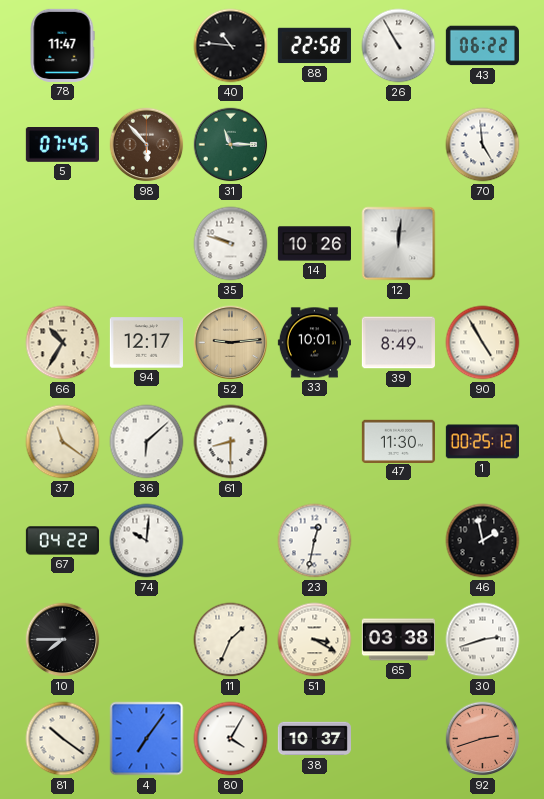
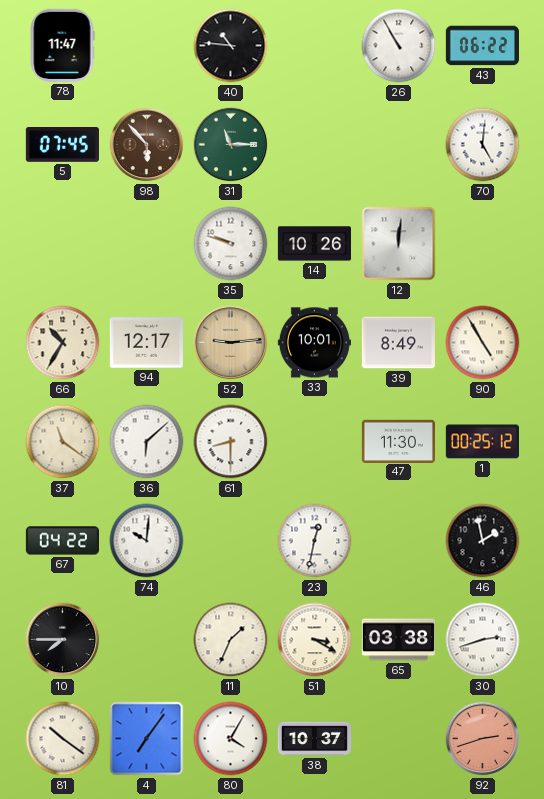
88: 22:58 -> none
70: 4:59 -> 5:01
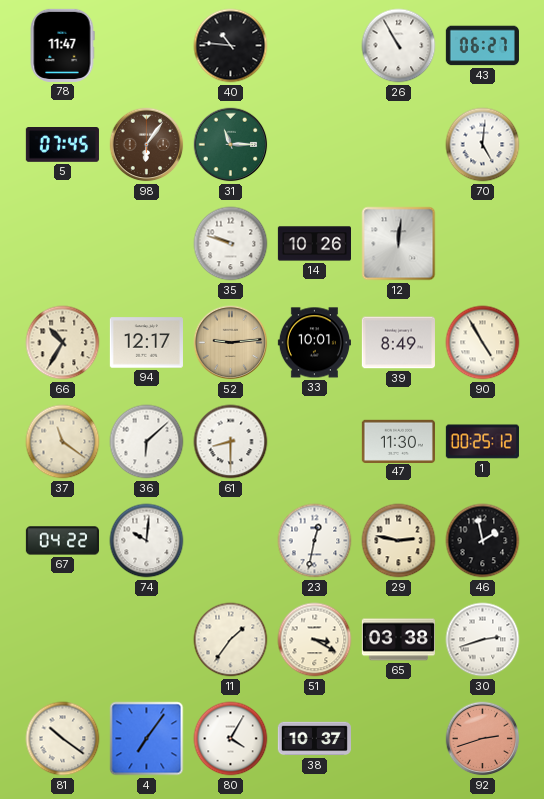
43: 06:22 -> 06:27
98: 5:53 -> 6:06
29: none -> 2:47
10: 7:45 -> none
11: 1:34 -> 1:36
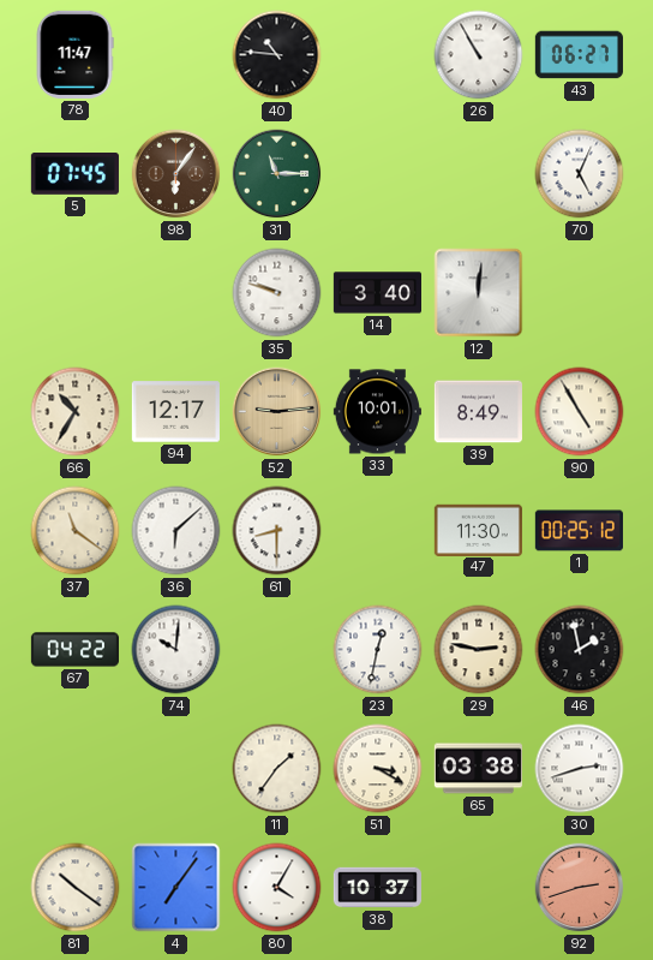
70: 5:01 -> 5:04
14: 10:26 -> 3:40
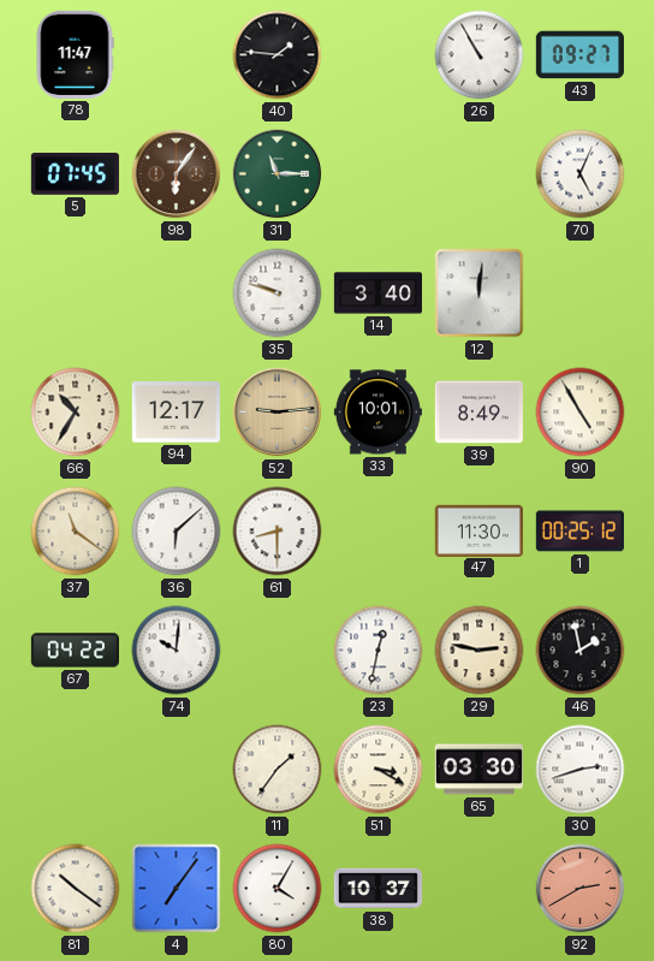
40: 10:46 -> 1:46
43: 06:27 -> 09:27
65: 03:38 -> 03:30
92: 2:42 -> 2:40
